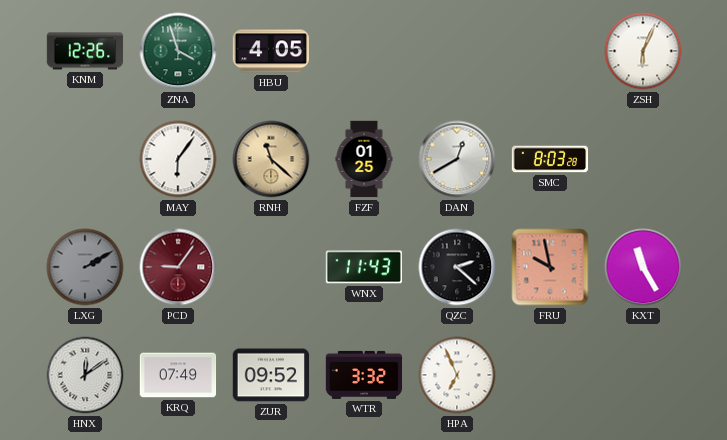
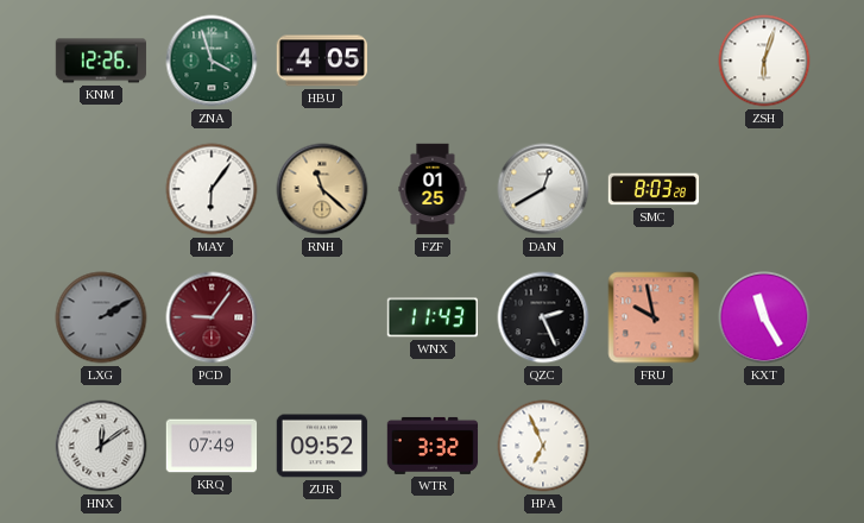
ZSH: 6:04 -> 6:03
QZC: 2:22 -> 2:26
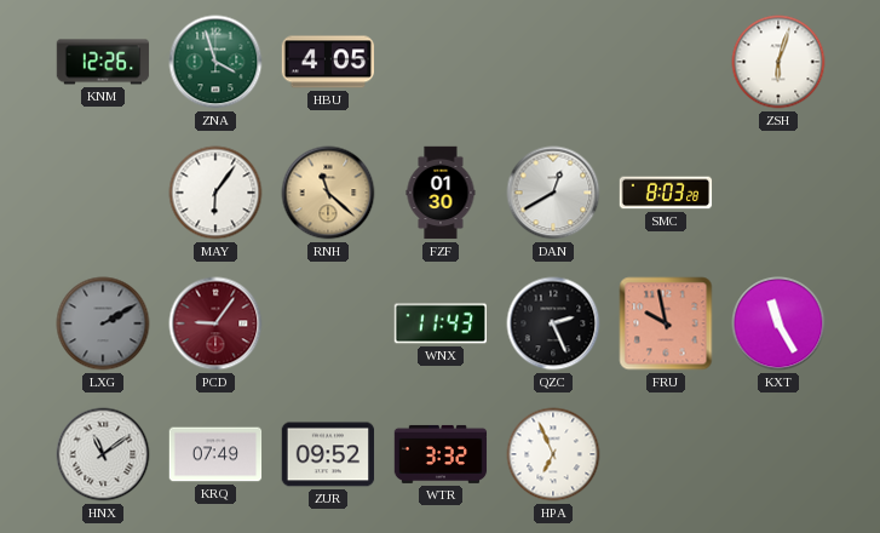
FZF: 01:25 -> 01:30
HNX: 12:09 -> 11:09
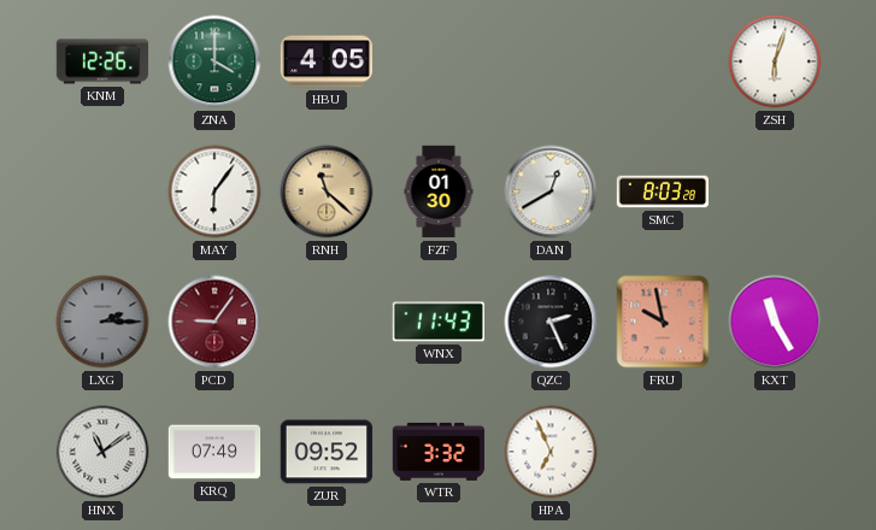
ZNA: 3:57 -> 4:00
LXG: 2:10 -> 2:15
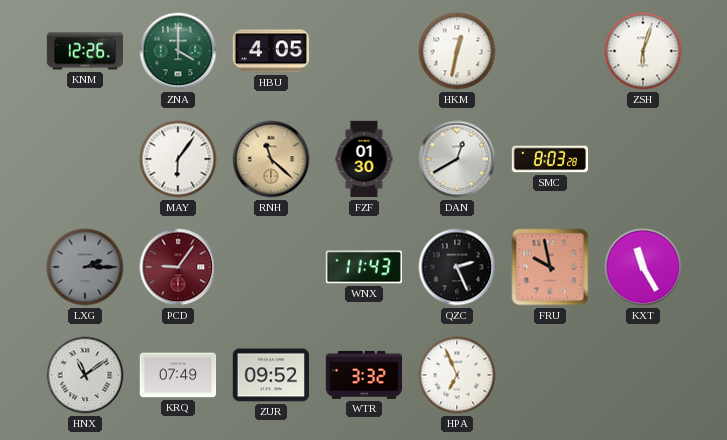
HKM: none -> 12:32
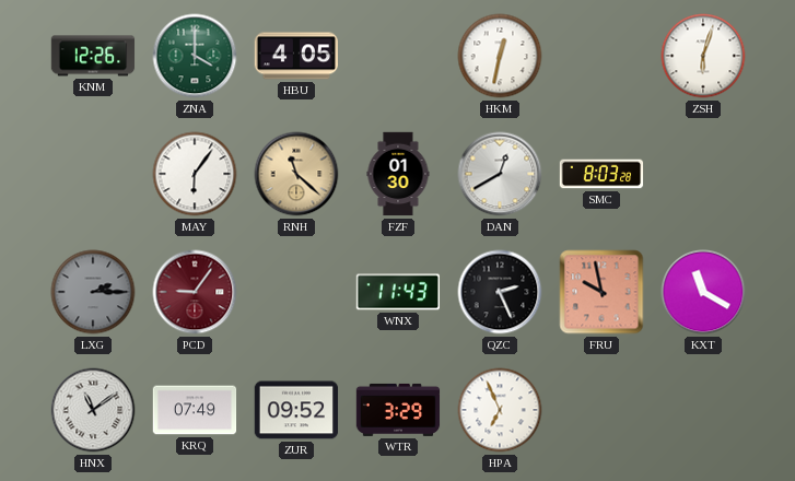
KXT: 11:25 -> 11:20
WTR: 3:32 -> 3:29
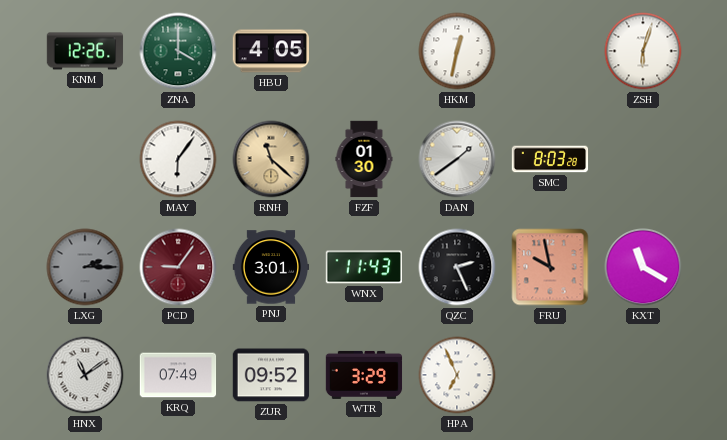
DAN: 12:40 -> 1:39
PNJ: none -> 3:01
